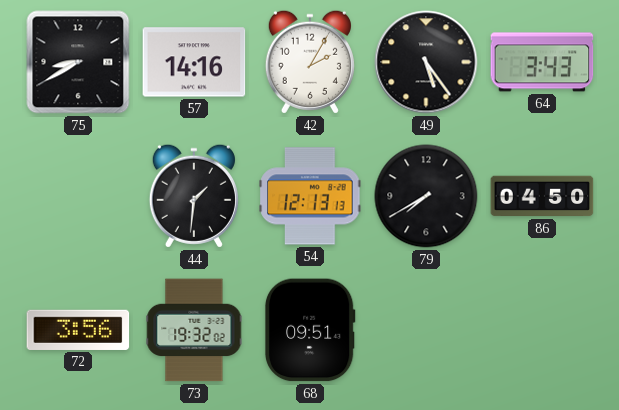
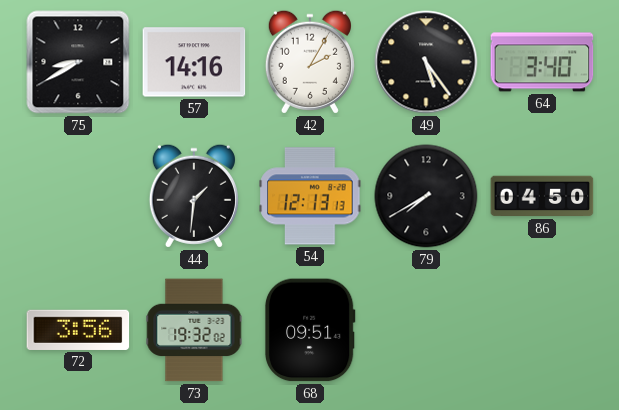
64: 3:43 -> 3:40
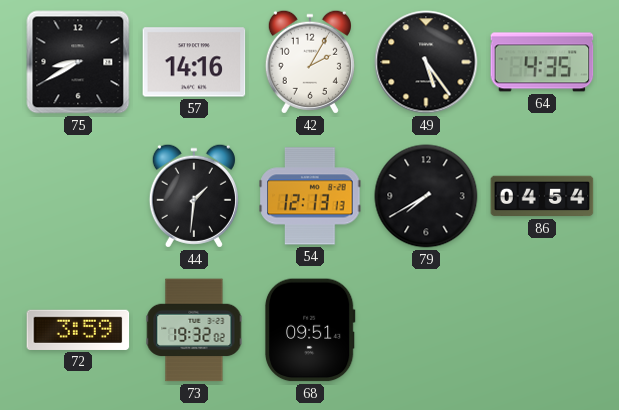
64: 3:40 -> 4:35
86: 04:50 -> 04:54
72: 3:56 -> 3:59
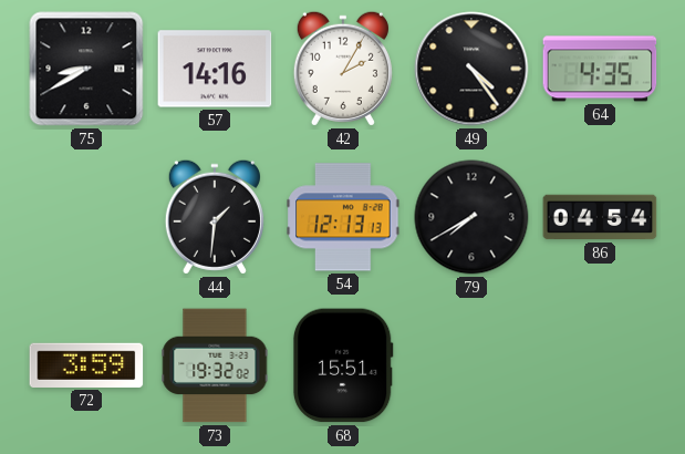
49: 5:24 -> 4:24
68: 09:51 -> 15:51
